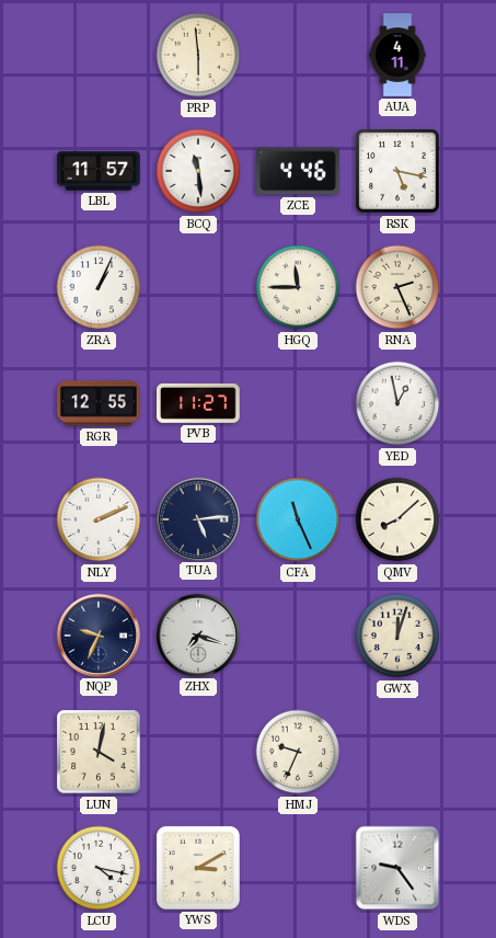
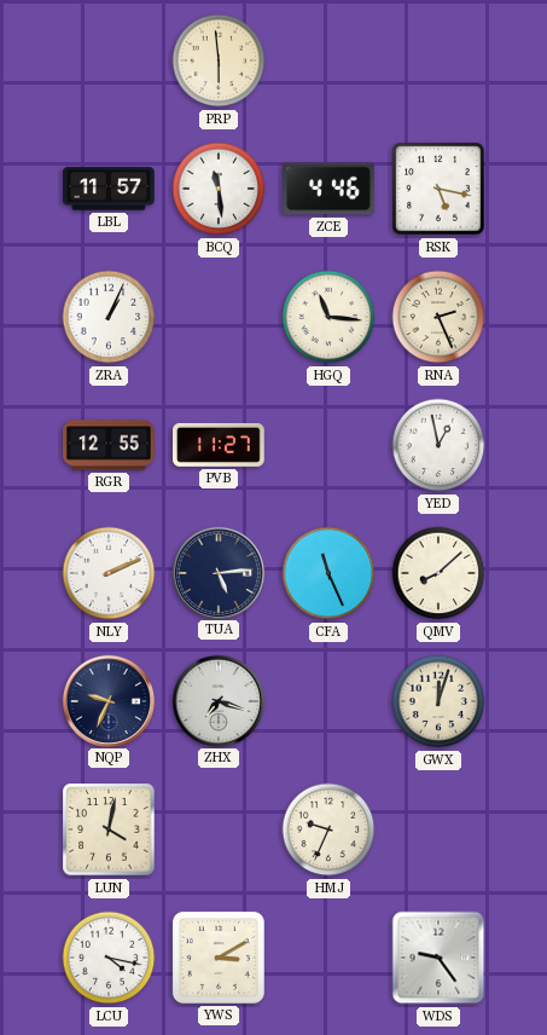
AUA: 4:11 -> none
HGQ: 11:45 -> 11:16
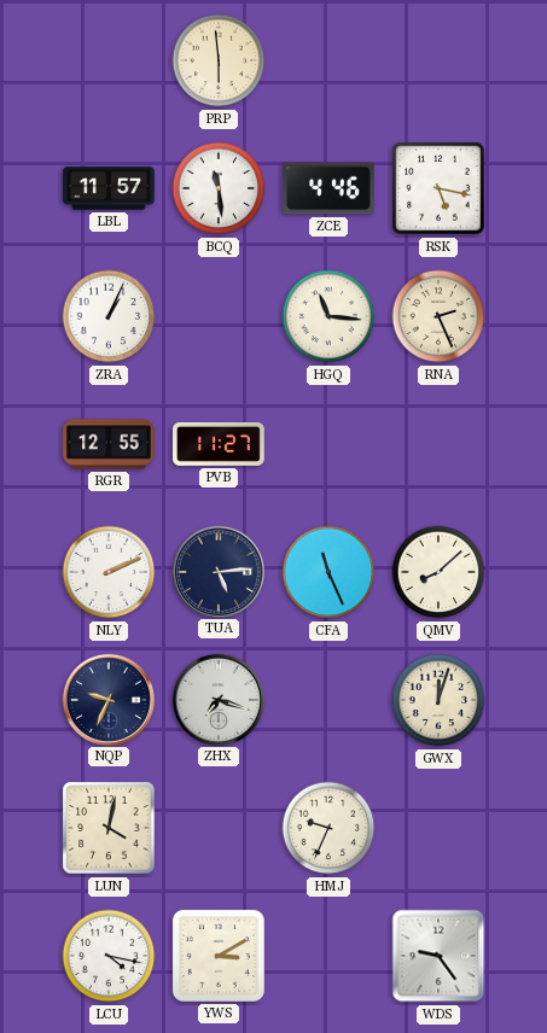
YED: 12:58 -> none
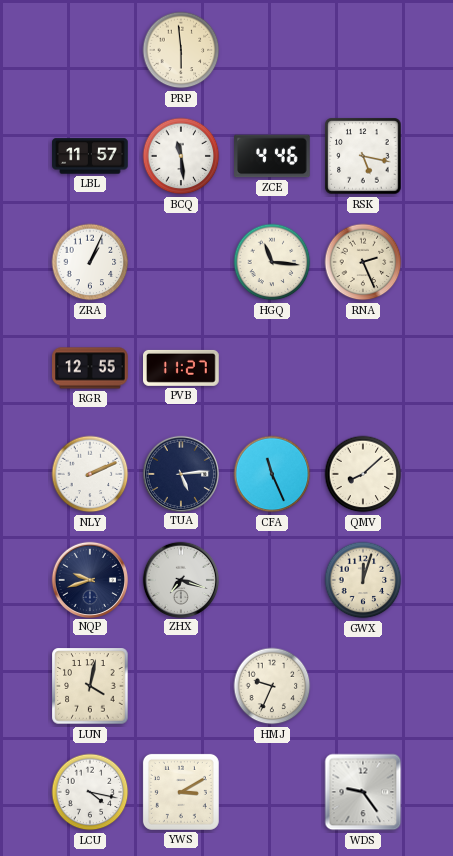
NQP: 9:34 -> 9:42
